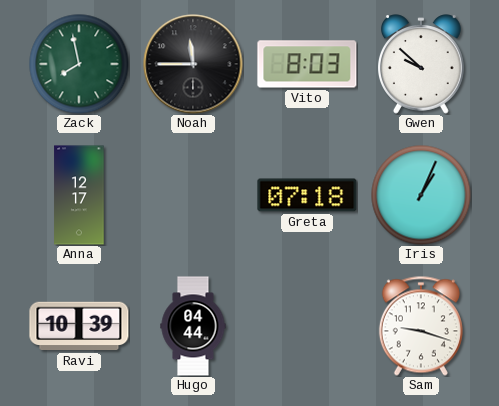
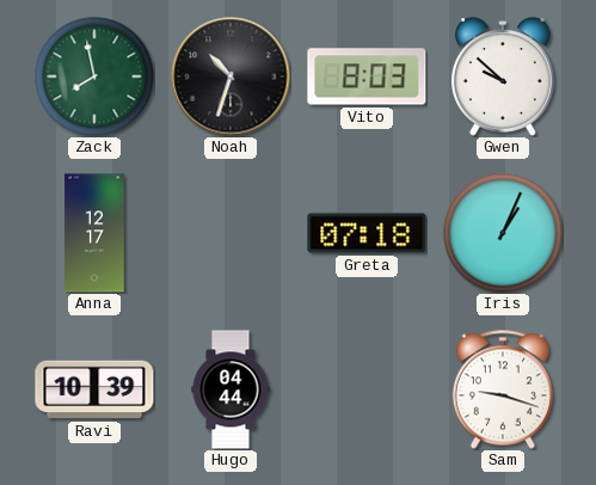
Noah: 11:45 -> 10:33
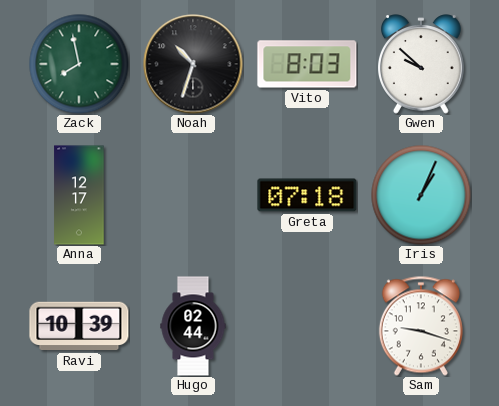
Hugo: 04:44 -> 02:44
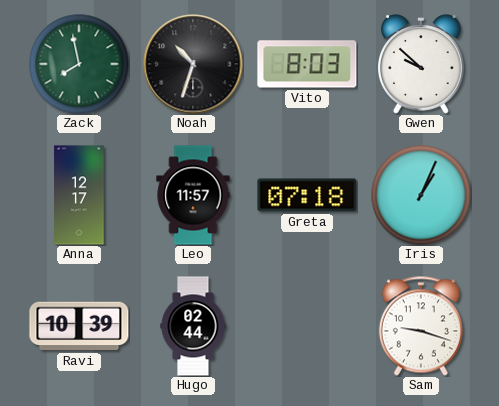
Leo: none -> 11:57
